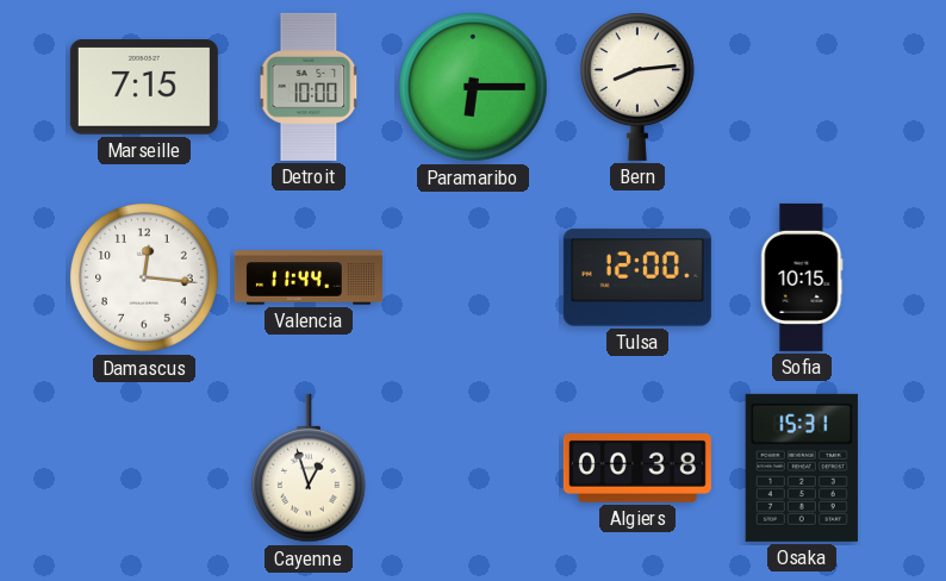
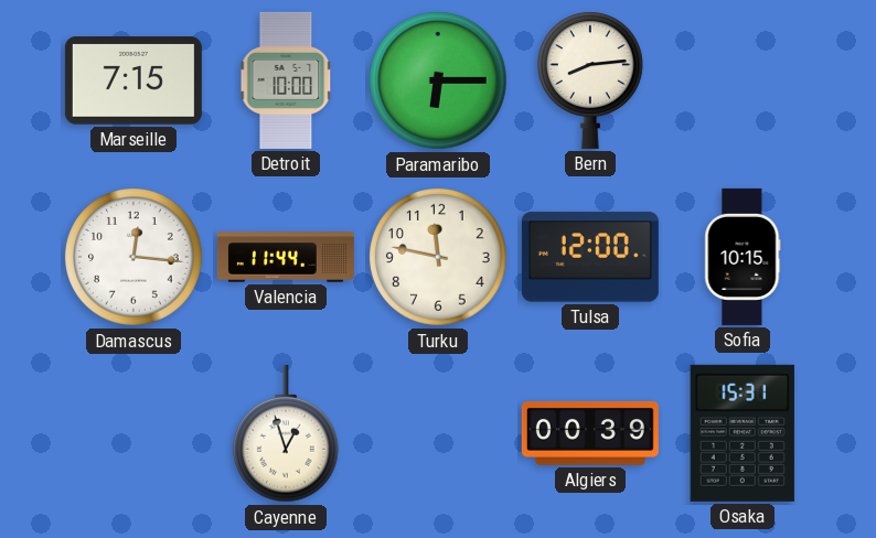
Turku: none -> 11:47
Algiers: 00:38 -> 00:39
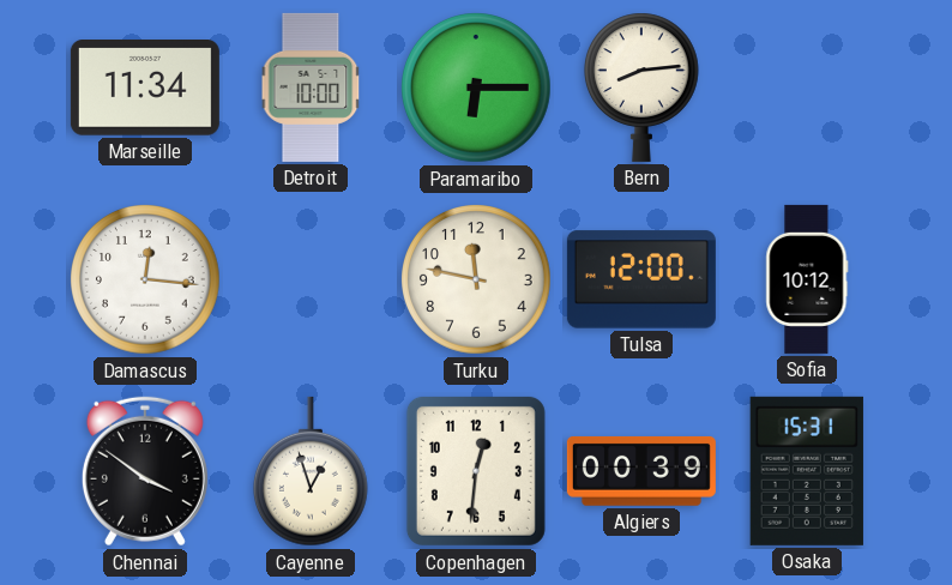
Marseille: 7:15 -> 11:34
Valencia: 11:44 -> none
Sofia: 10:15 -> 10:12
Chennai: none -> 3:51
Copenhagen: none -> 12:31
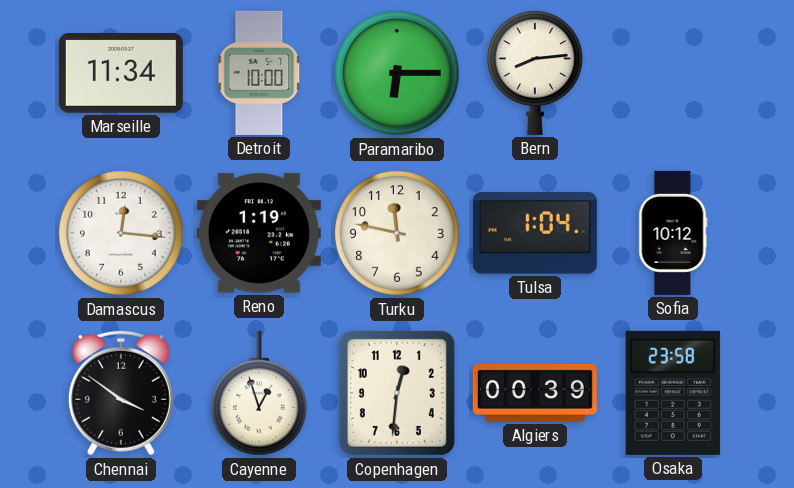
Reno: none -> 1:19
Tulsa: 12:00 -> 1:04
Osaka: 15:31 -> 23:58
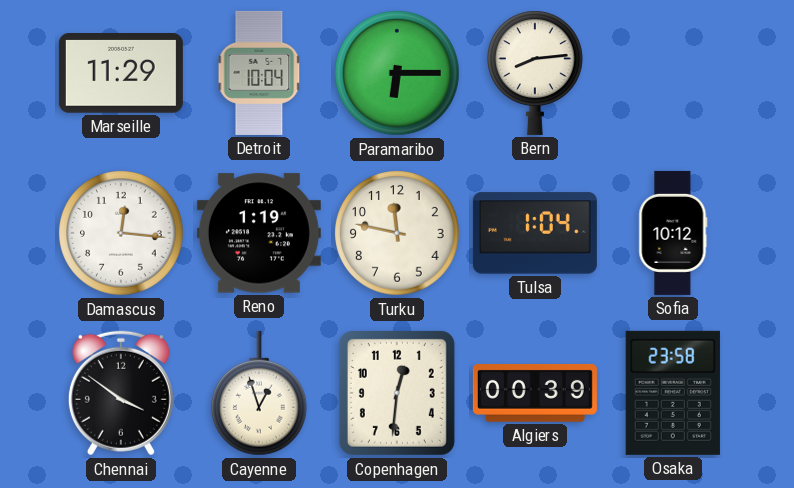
Marseille: 11:34 -> 11:29
Detroit: 10:00 -> 10:04
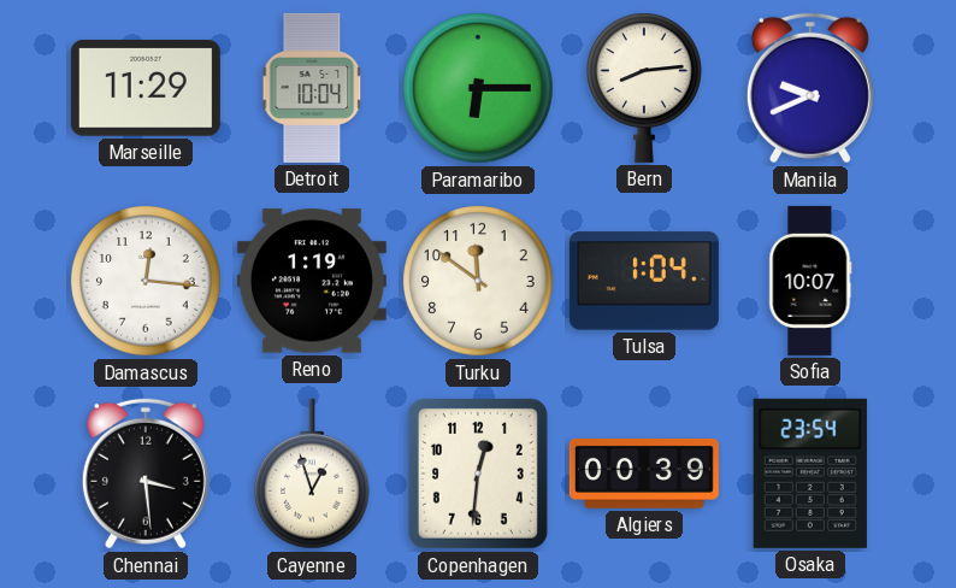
Manila: none -> 9:41
Turku: 11:47 -> 11:51
Sofia: 10:12 -> 10:07
Chennai: 3:51 -> 3:29
Osaka: 23:58 -> 23:54
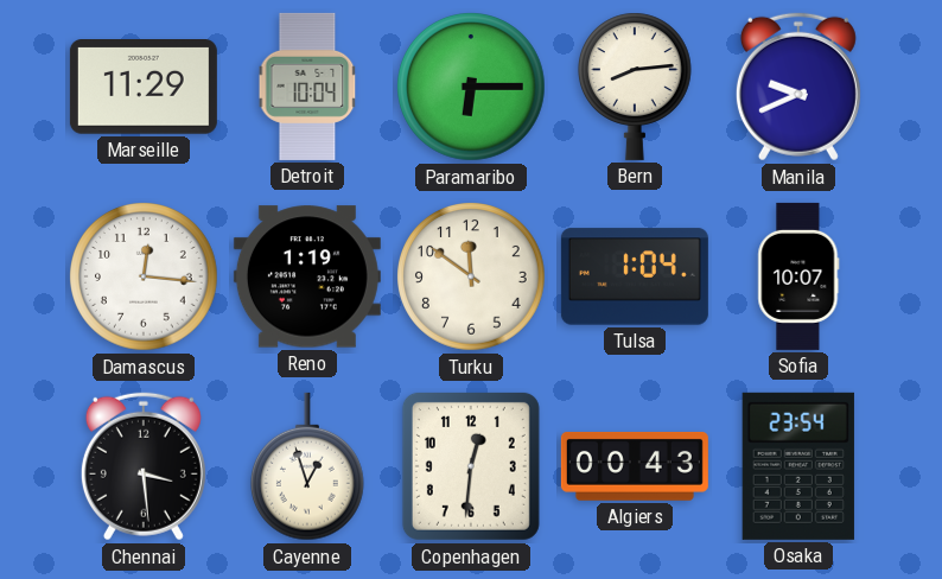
Algiers: 00:39 -> 00:43
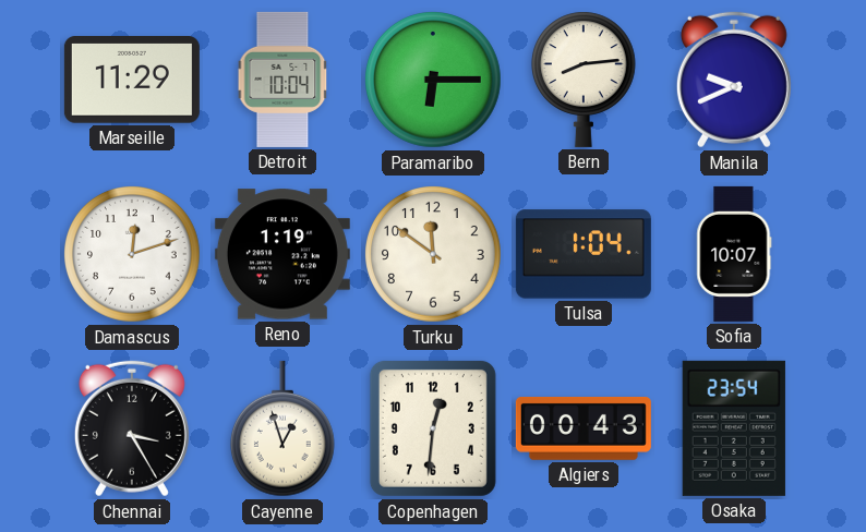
Damascus: 12:16 -> 12:12
Chennai: 3:29 -> 3:25
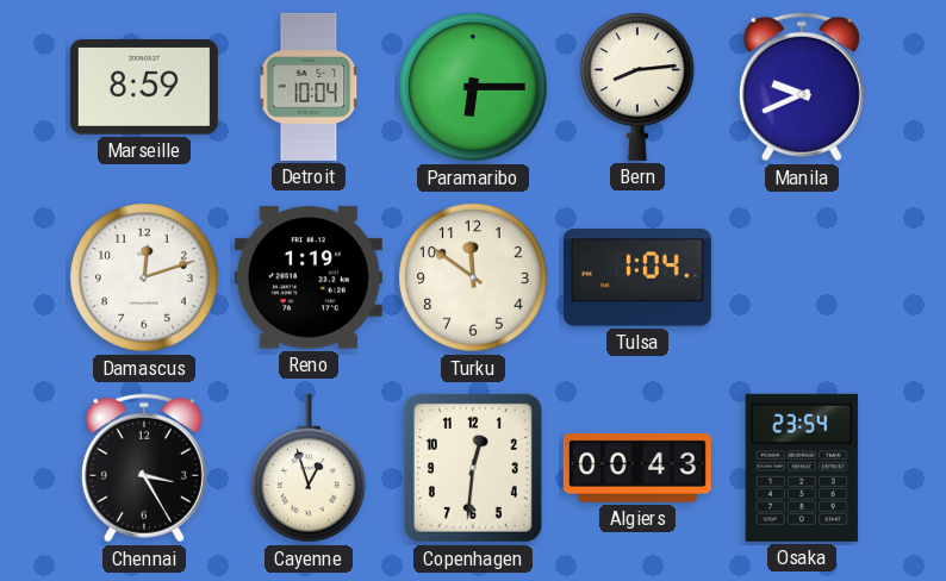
Marseille: 11:29 -> 8:59
Sofia: 10:07 -> none
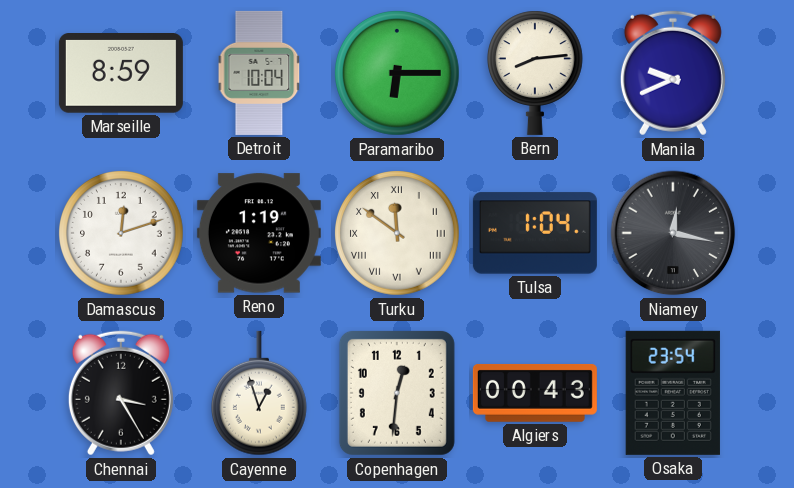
Turku numerals: Arabic -> Roman
Niamey: none -> 12:17
